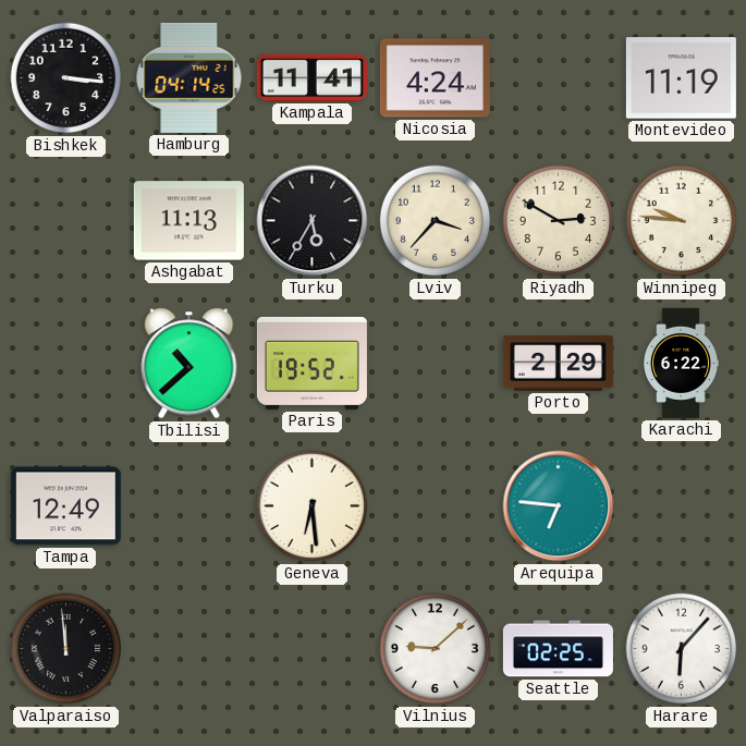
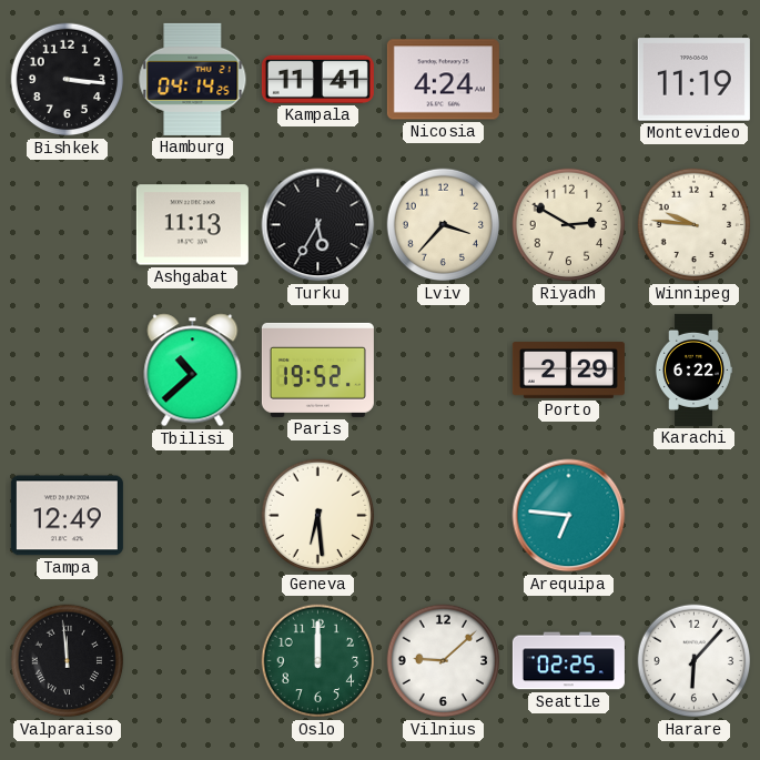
Oslo: none -> 12:00
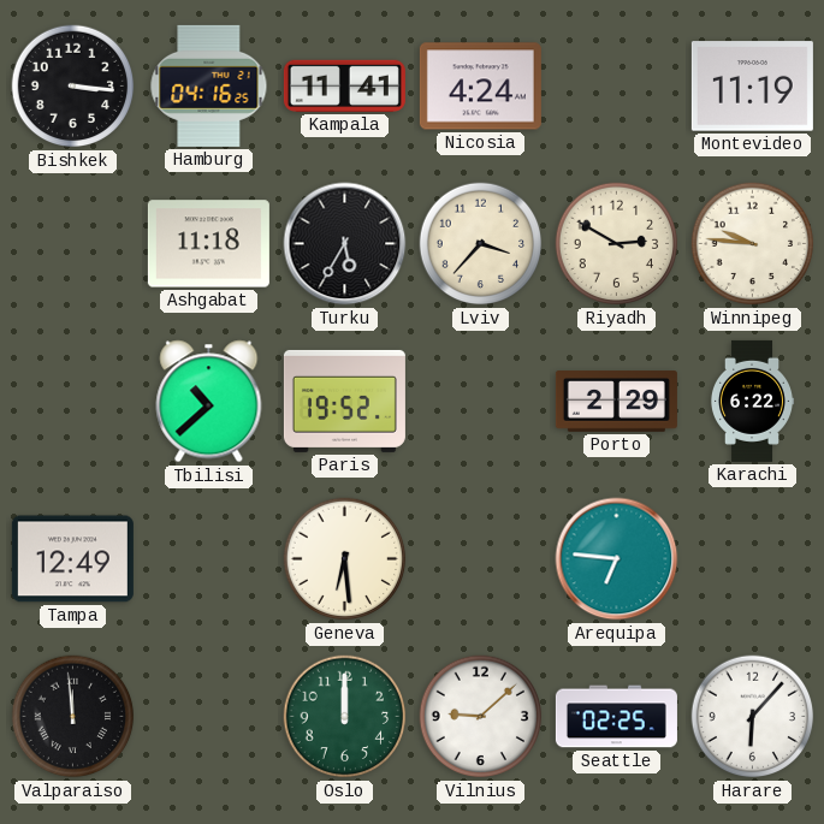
Hamburg: 04:14 -> 04:16
Ashgabat: 11:13 -> 11:18
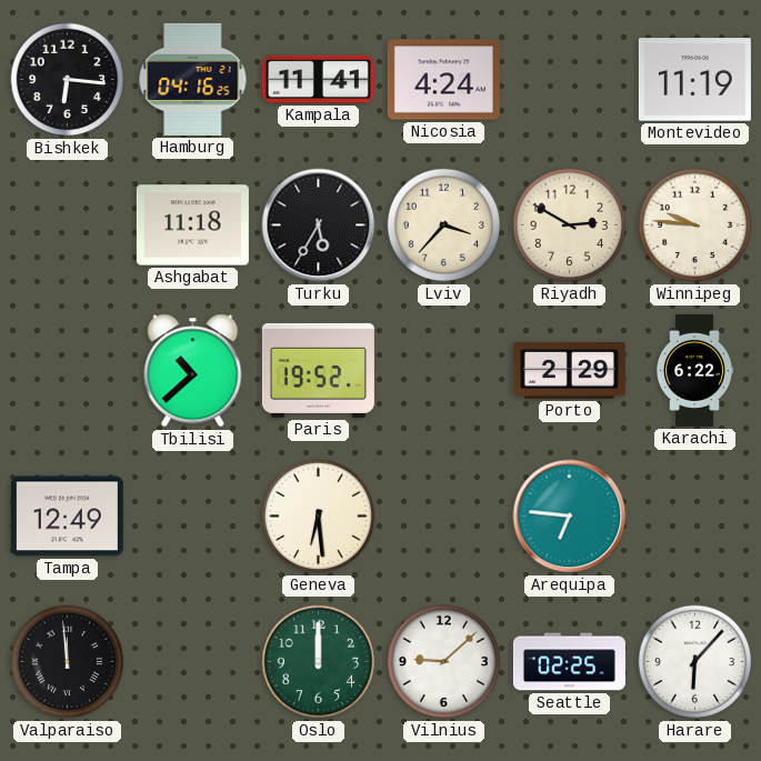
Bishkek: 3:16 -> 6:16
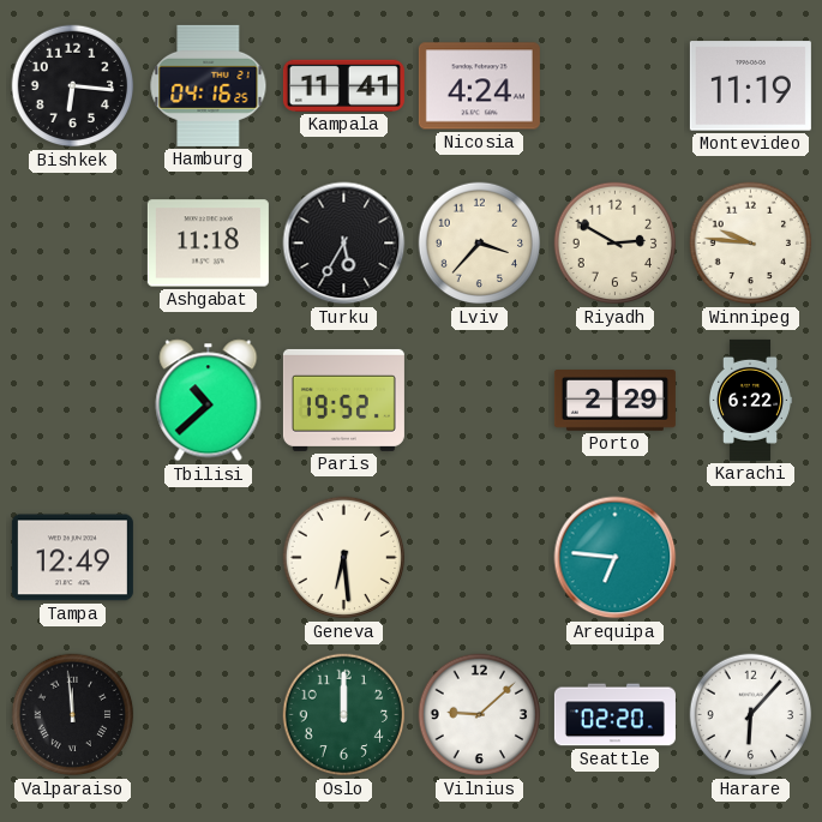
Seattle: 02:25 -> 02:20
